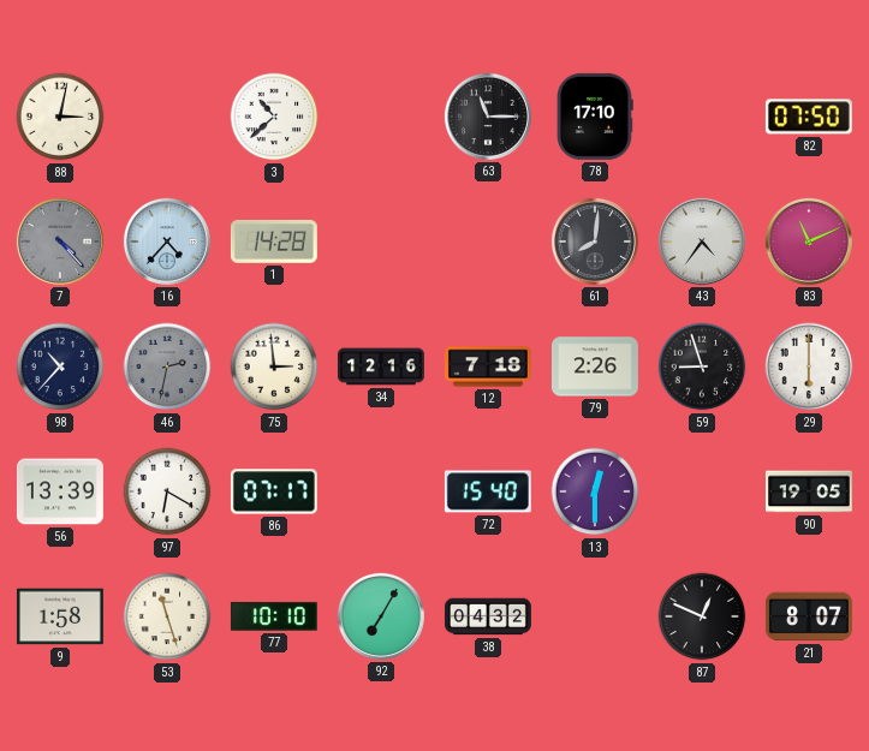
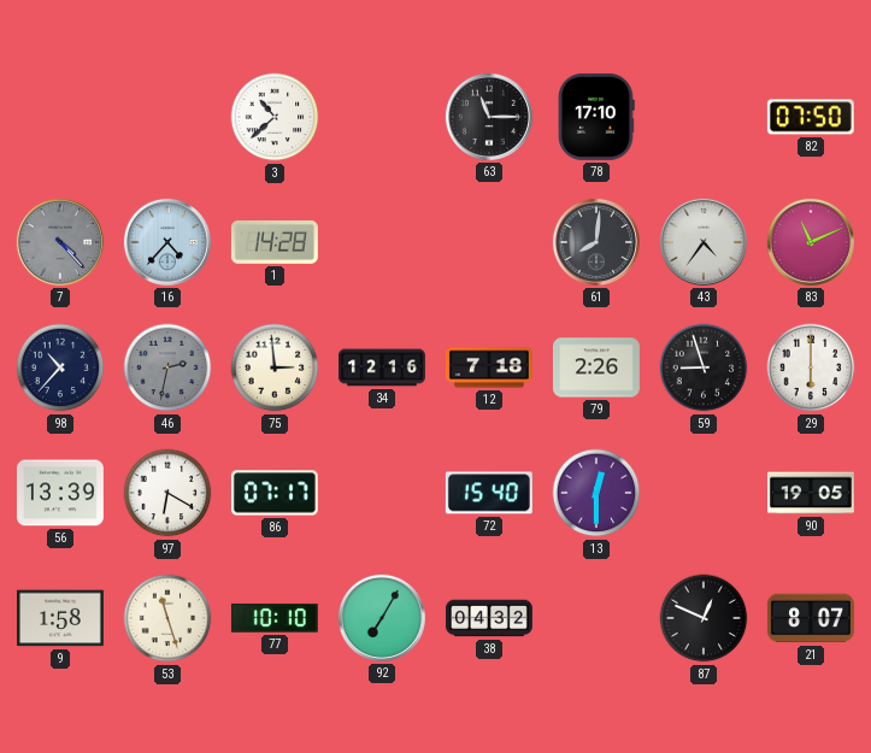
88: 3:02 -> none
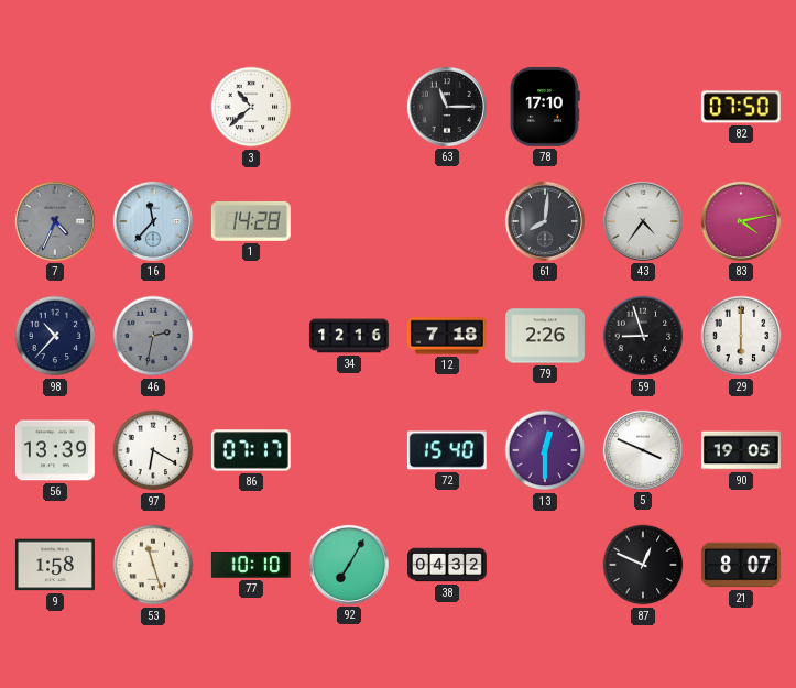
7: 4:23 -> 4:34
16: 4:37 -> 11:37
83: 11:11 -> 4:13
75: 2:59 -> none
5: none -> 3:49
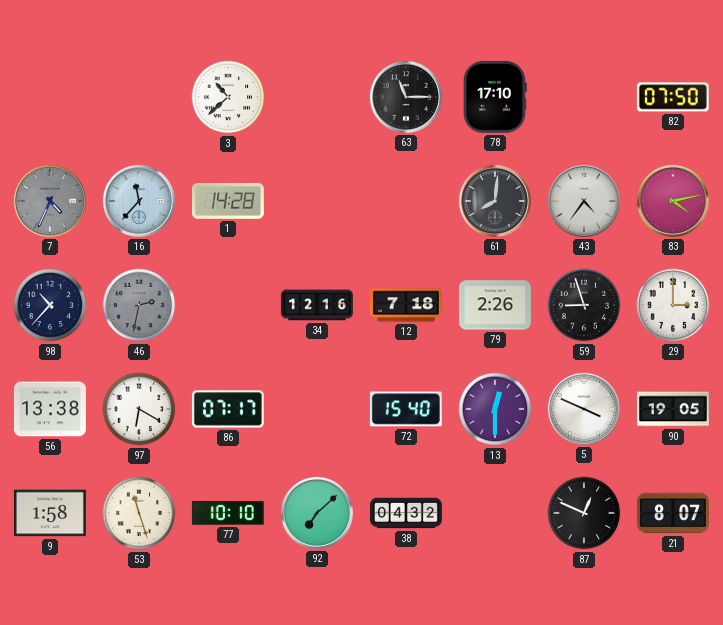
29: 6:00 -> 3:00
56: 13:39 -> 13:38
92: 7:05 -> 7:08
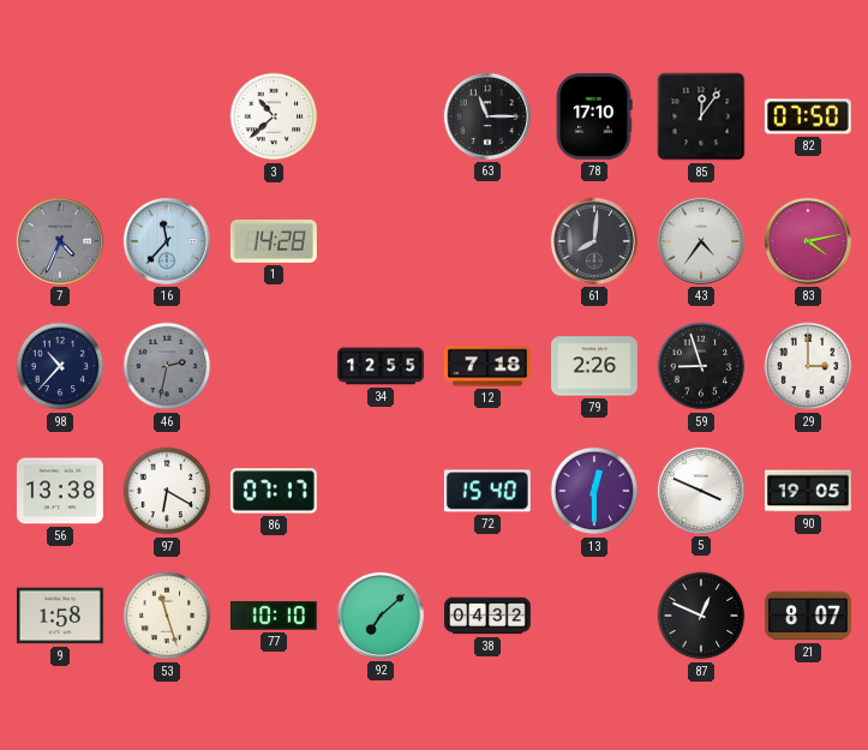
85: none -> 12:06
34: 12:16 -> 12:55
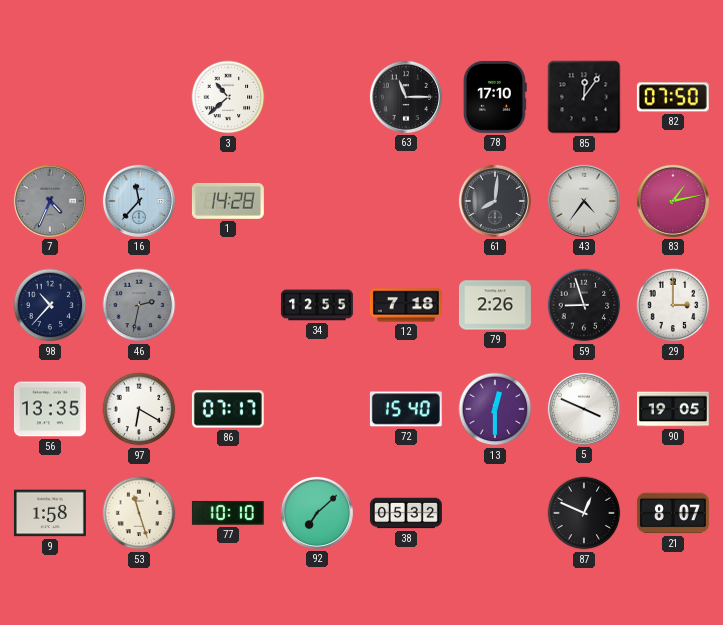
83: 4:13 -> 1:13
56: 13:38 -> 13:35
38: 04:32 -> 05:32
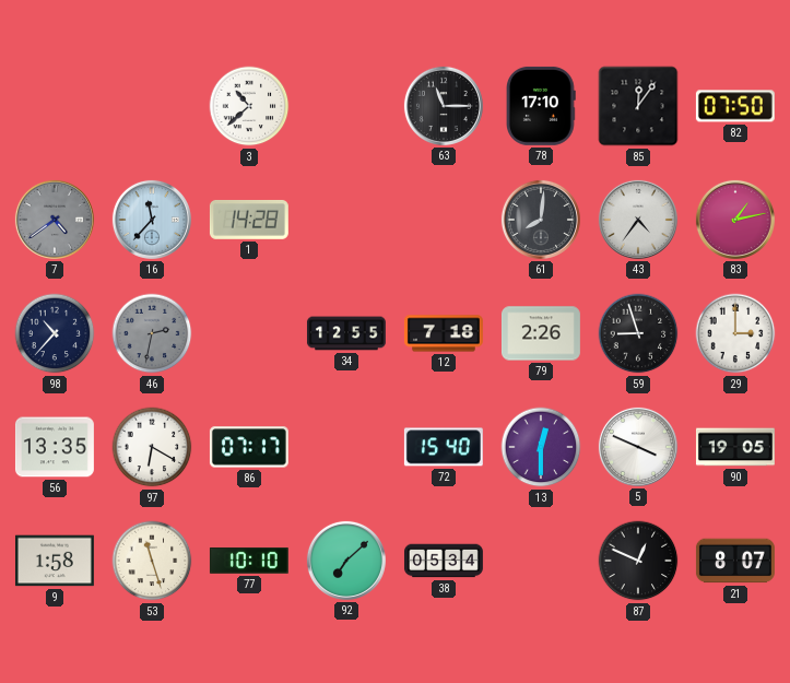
7: 4:34 -> 4:39
38: 05:32 -> 05:34
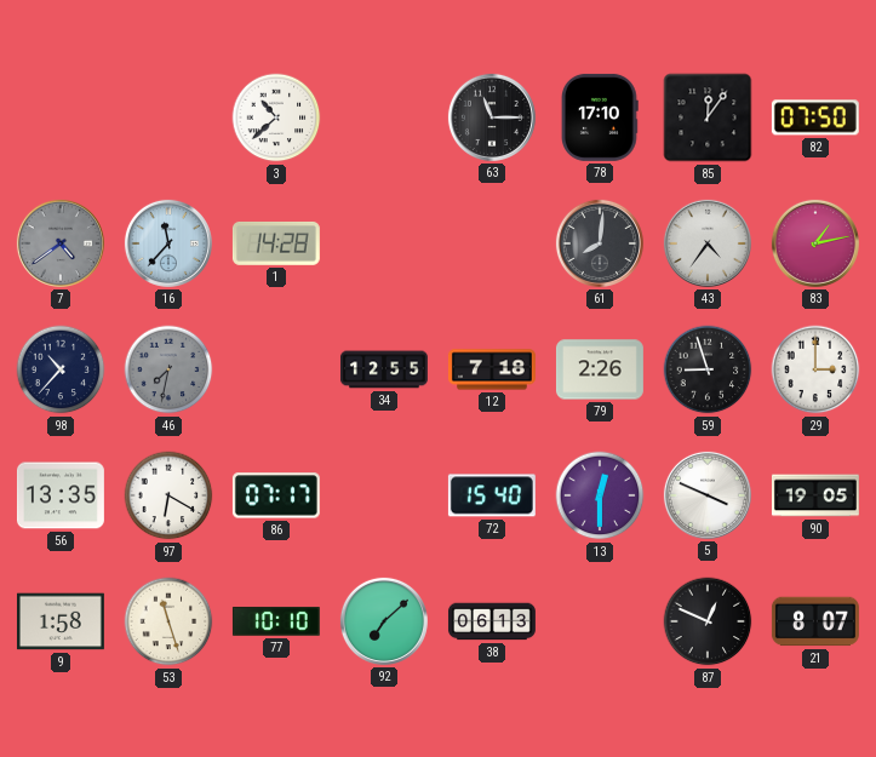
46: 2:32 -> 7:32
38: 05:34 -> 06:13
